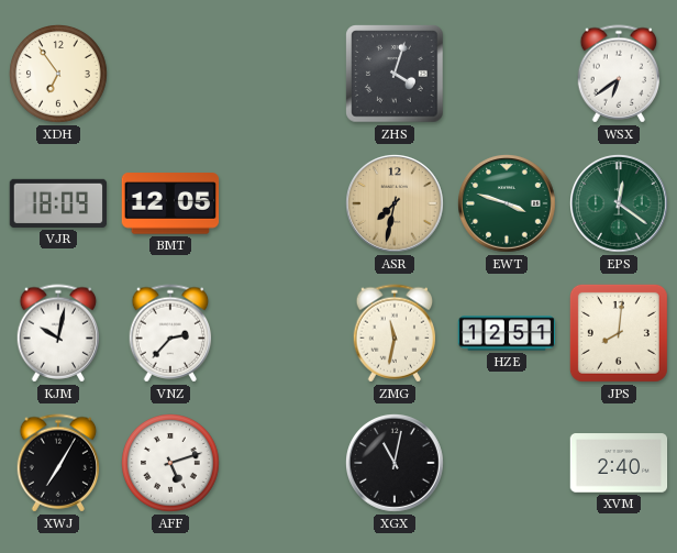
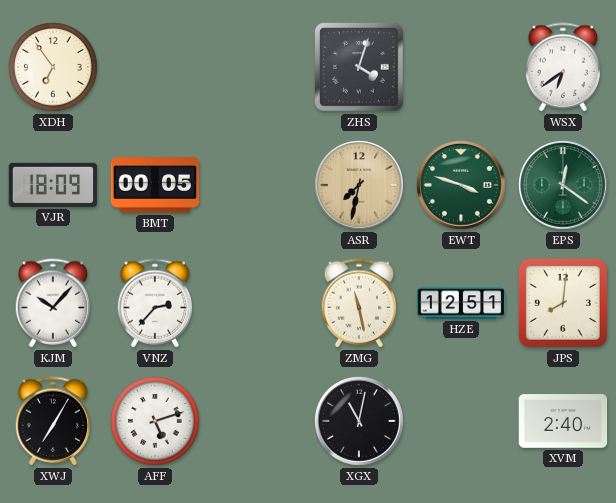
BMT: 12:05 -> 00:05
KJM: 10:02 -> 10:07
ZMG: 11:32 -> 11:28
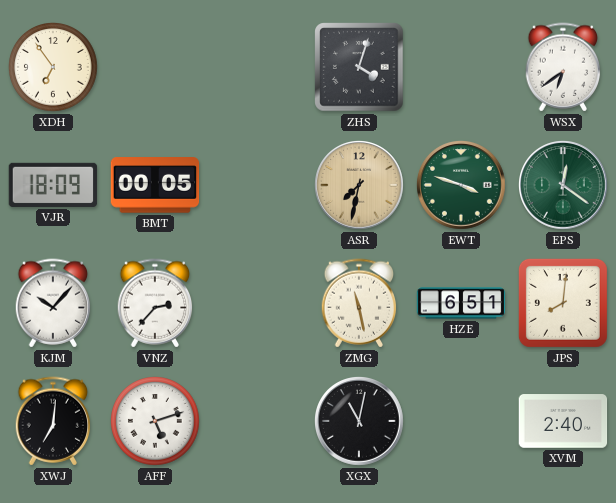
HZE: 12:51 -> 6:51
XWJ: 7:05 -> 7:01
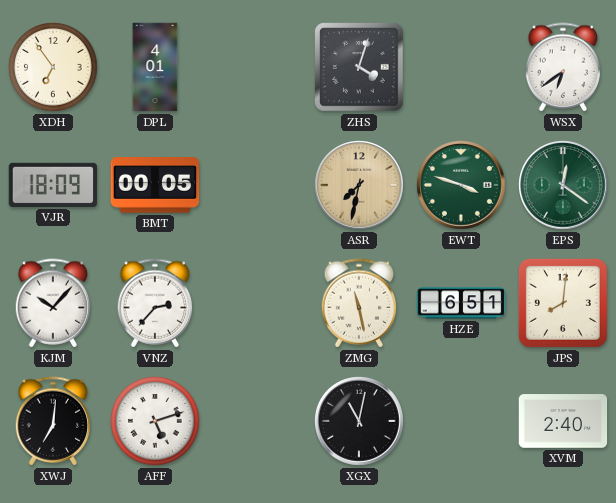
DPL: none -> 4:01
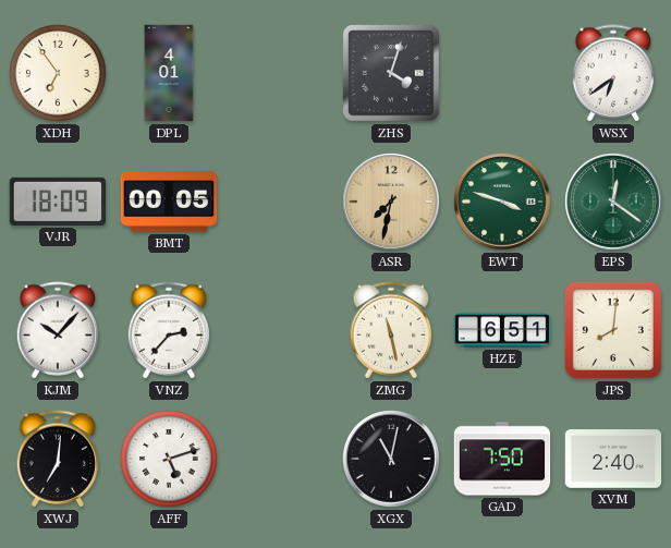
GAD: none -> 7:50
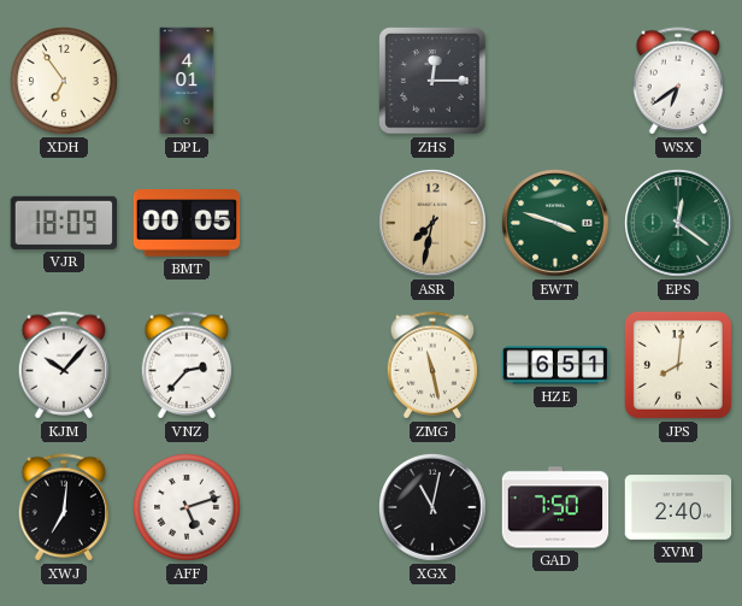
ZHS: 4:03 -> 12:15
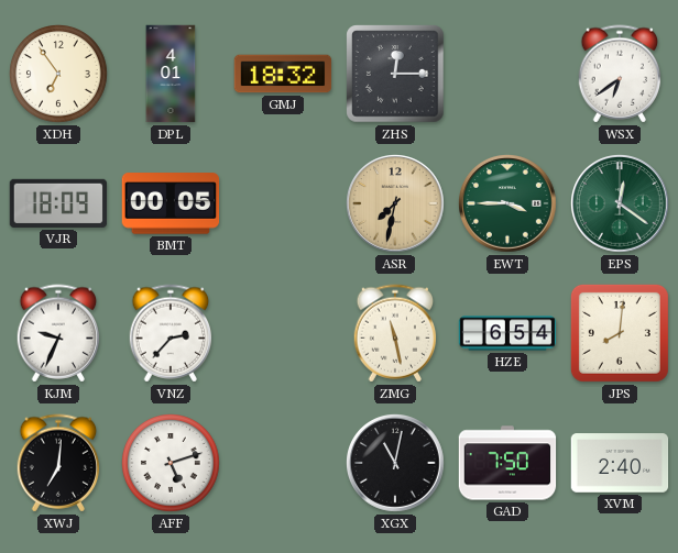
GMJ: none -> 18:32
EWT: 3:48 -> 3:45
KJM: 10:07 -> 9:34
HZE: 6:51 -> 6:54
